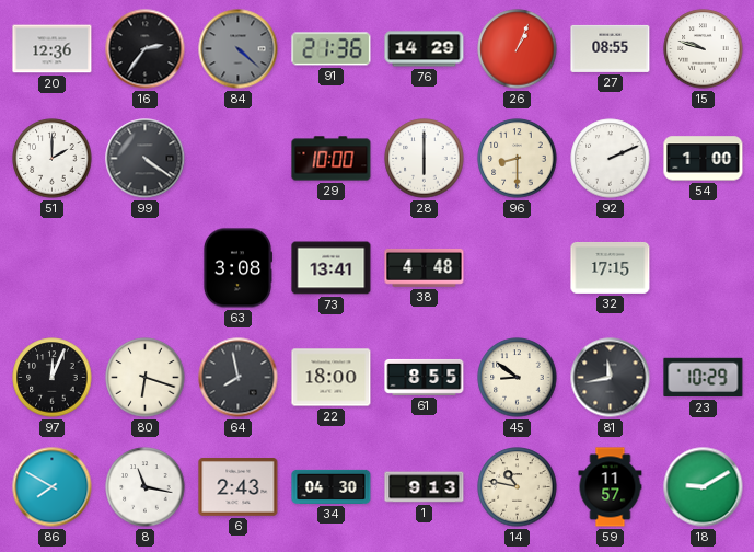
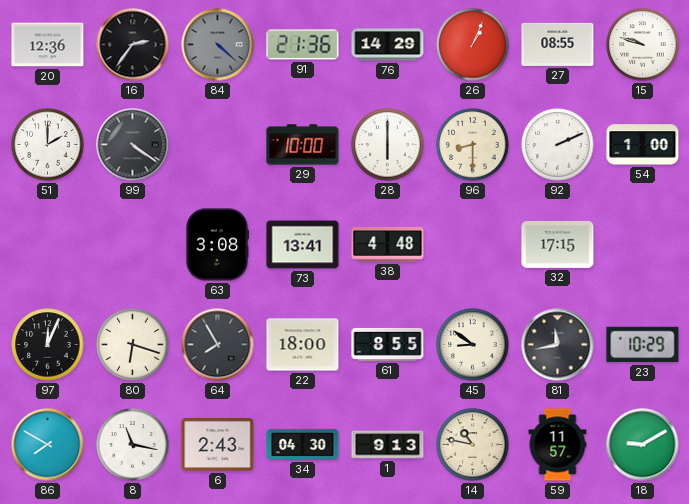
64: 7:58 -> 7:55
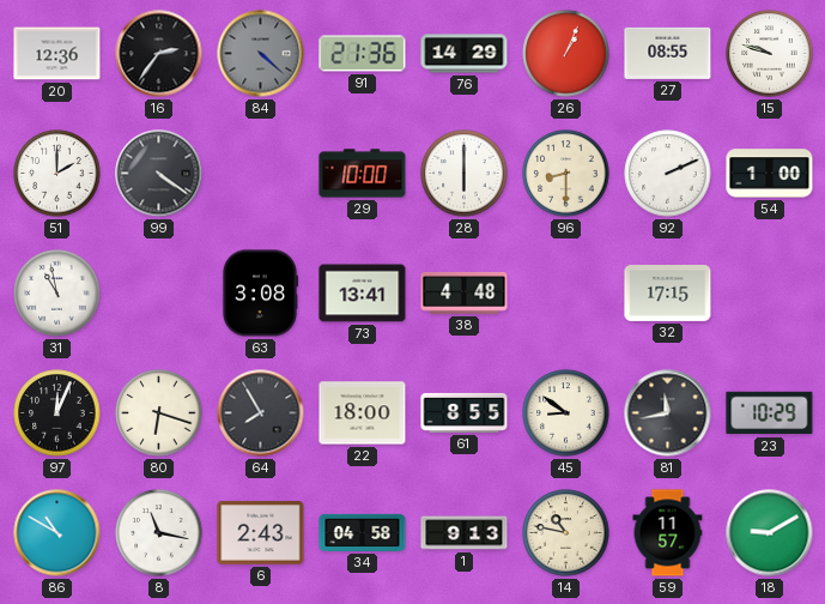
31: none -> 10:58
86: 7:50 -> 10:50
34: 04:30 -> 04:58
